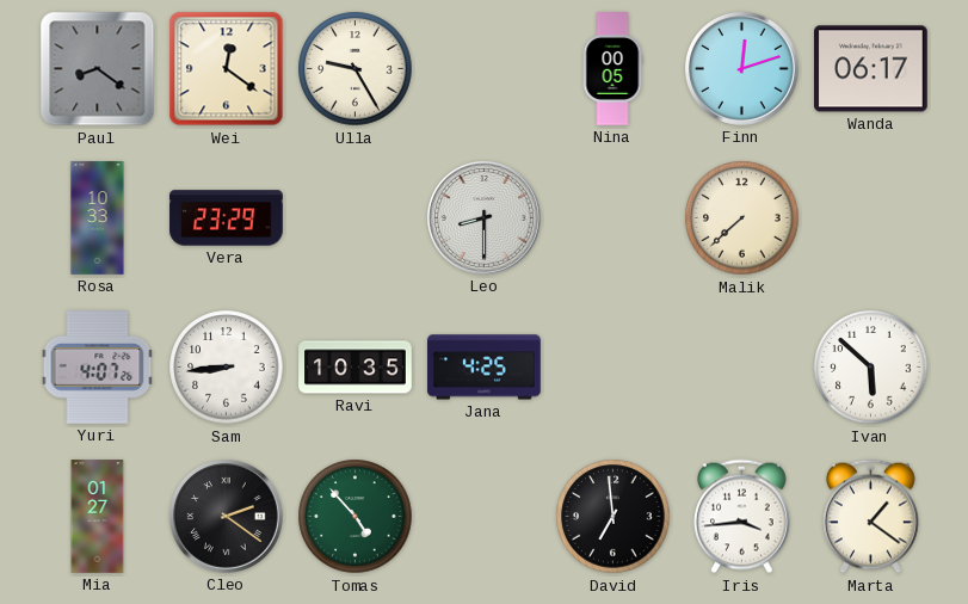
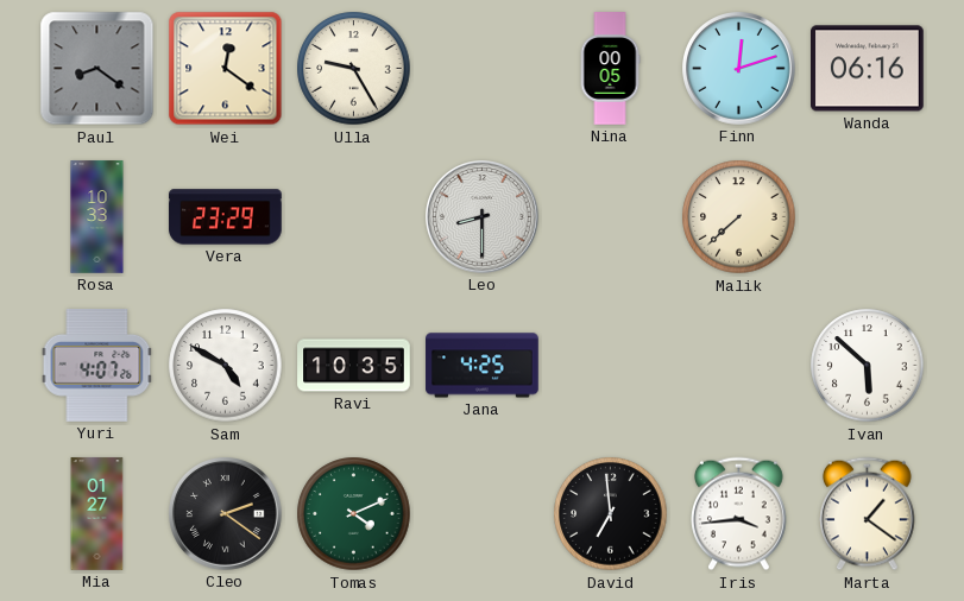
Wanda: 06:17 -> 06:16
Sam: 8:44 -> 4:50
Tomas: 4:53 -> 4:11
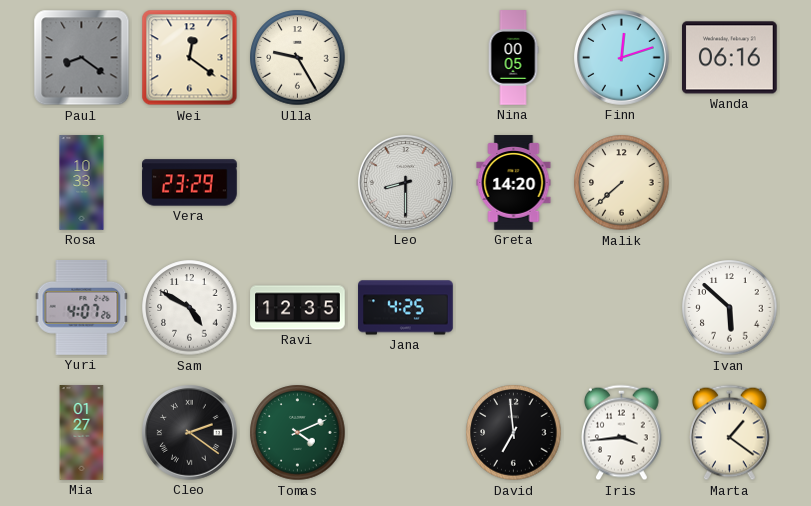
Greta: none -> 14:20
Ravi: 10:35 -> 12:35
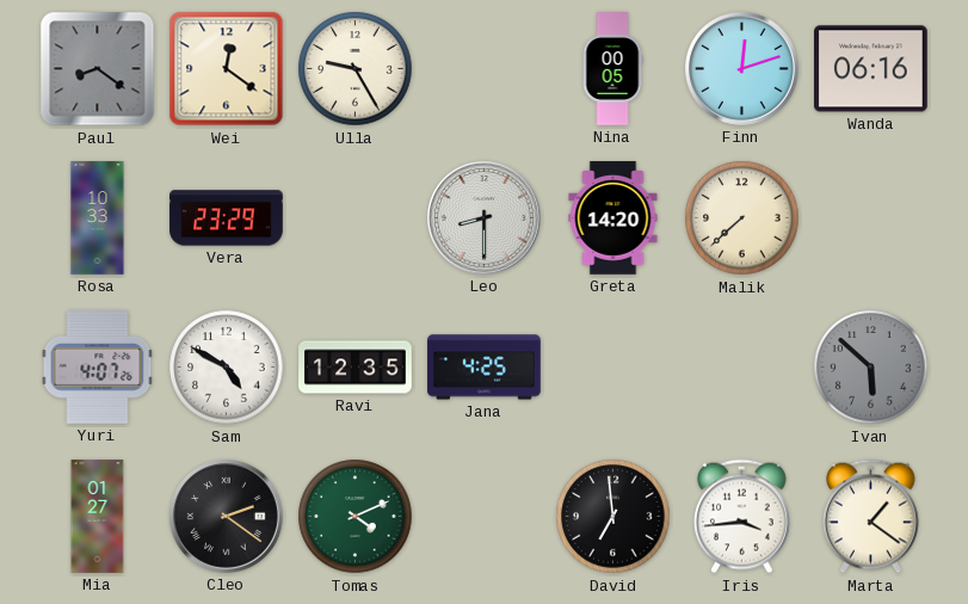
Ivan dial: white -> grey
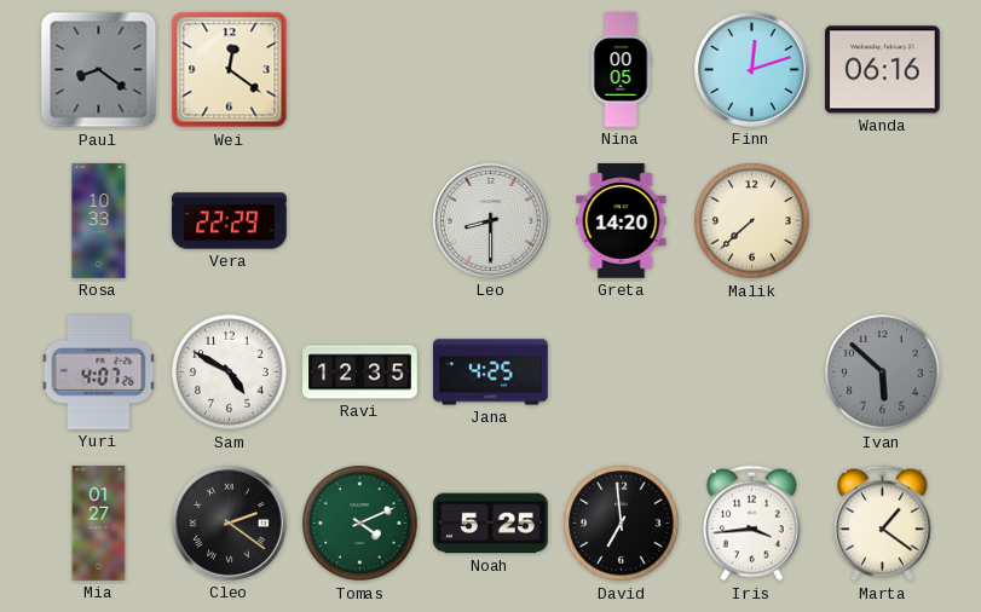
Ulla: 9:25 -> none
Vera: 23:29 -> 22:29
Noah: none -> 5:25
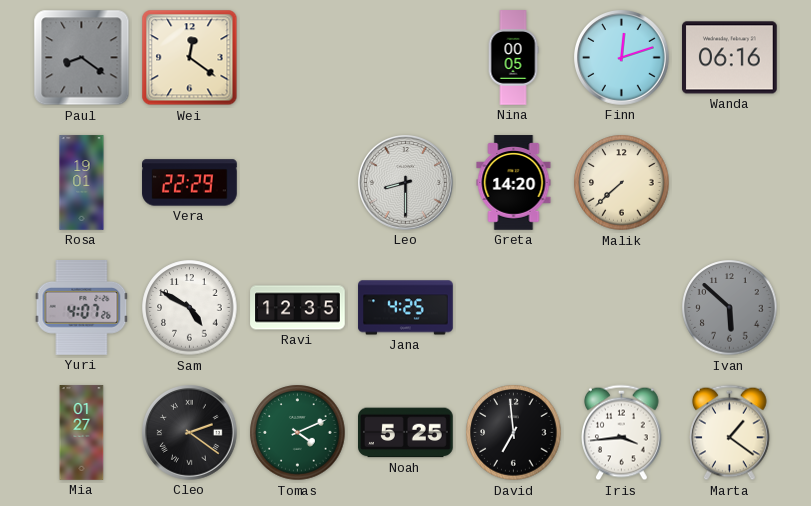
Rosa: 10:33 -> 19:01
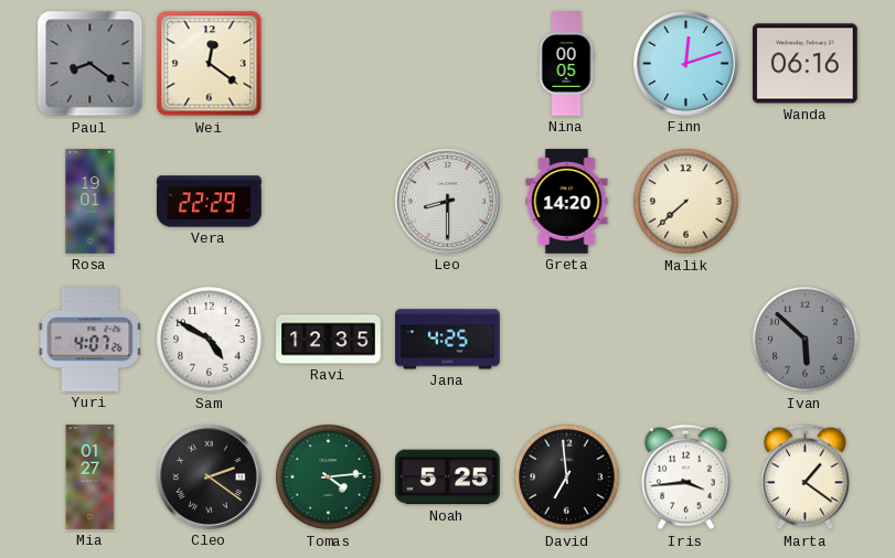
Tomas: 4:11 -> 4:14
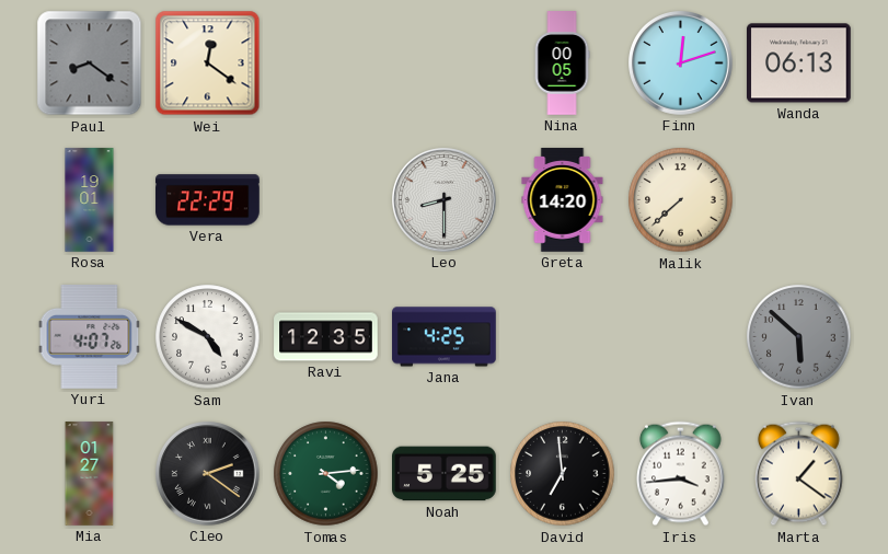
Wanda: 06:16 -> 06:13
